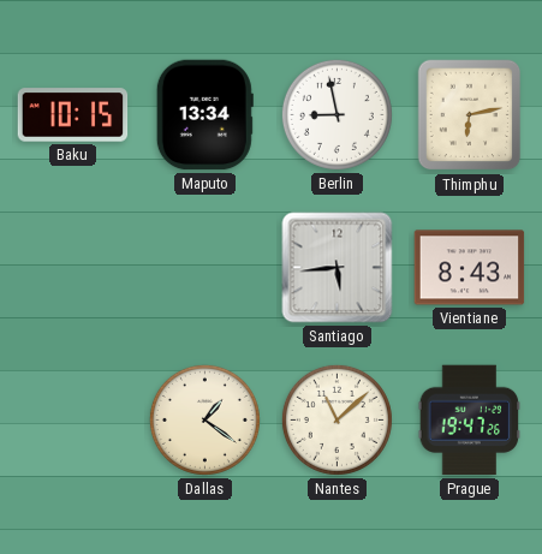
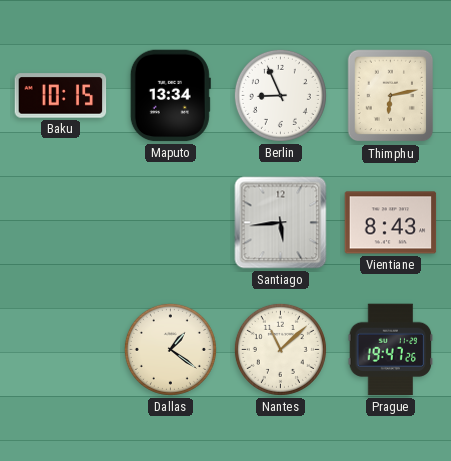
Berlin: 8:58 -> 8:56
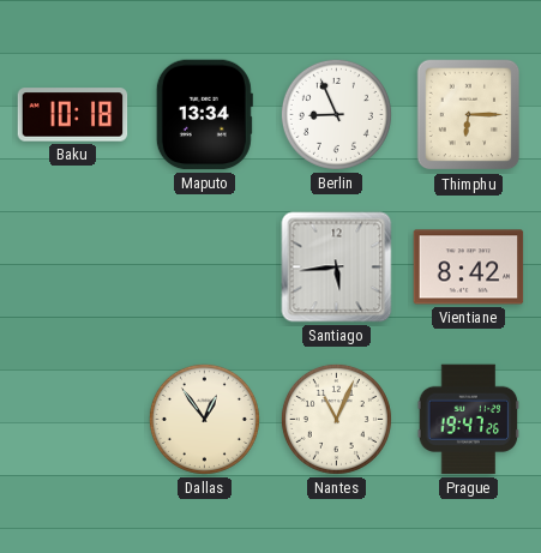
Baku: 10:15 -> 10:18
Thimphu: 6:13 -> 6:15
Vientiane: 8:43 -> 8:42
Dallas: 1:21 -> 12:54
Nantes: 11:08 -> 11:04
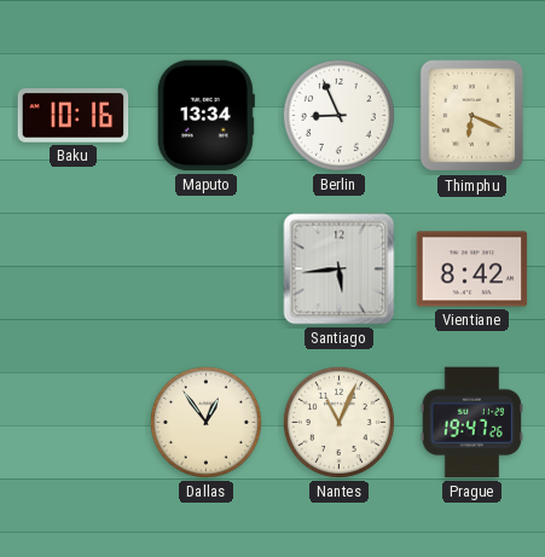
Baku: 10:18 -> 10:16
Thimphu: 6:15 -> 6:19
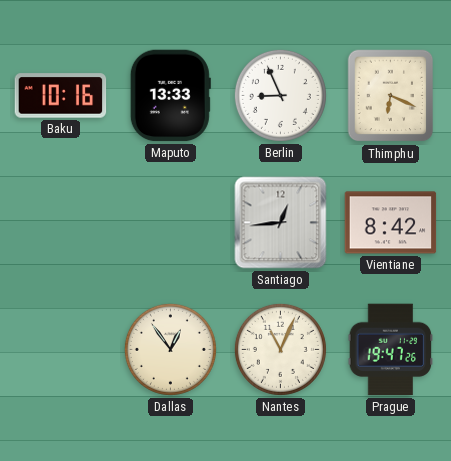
Maputo: 13:34 -> 13:33
Santiago: 5:44 -> 12:44
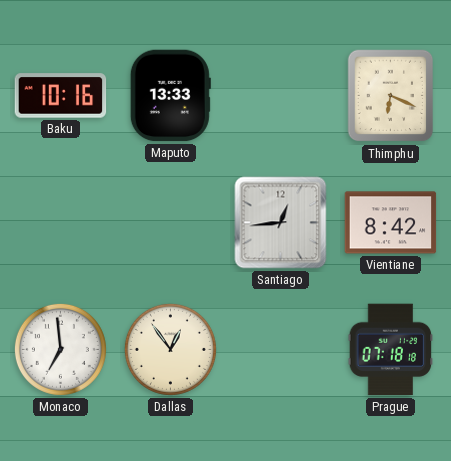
Berlin: 8:56 -> none
Monaco: none -> 6:59
Nantes: 11:04 -> none
Prague: 19:47 -> 07:18
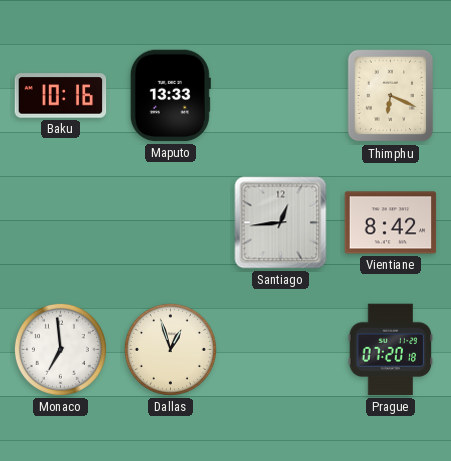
Dallas: 12:54 -> 12:57
Prague: 07:18 -> 07:20
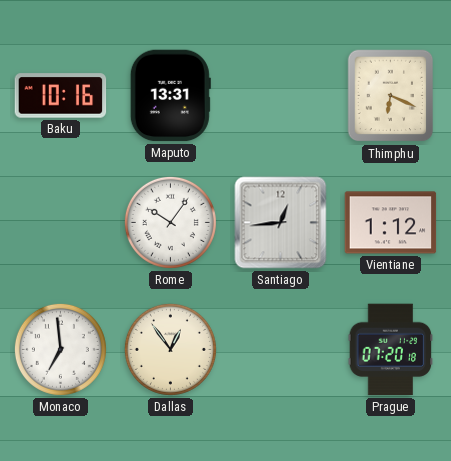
Maputo: 13:33 -> 13:31
Rome: none -> 10:06
Vientiane: 8:42 -> 1:12
Dallas: 12:57 -> 12:54
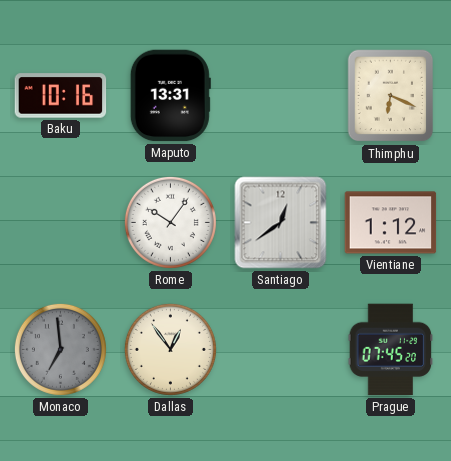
Santiago: 12:44 -> 12:39
Monaco dial: white -> grey
Prague: 07:20 -> 07:45
